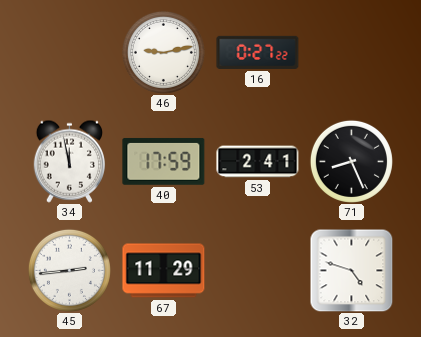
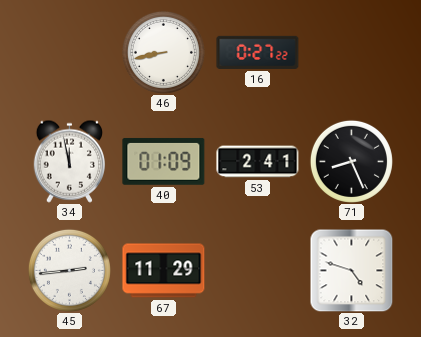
46: 9:13 -> 8:43
40: 17:59 -> 01:09
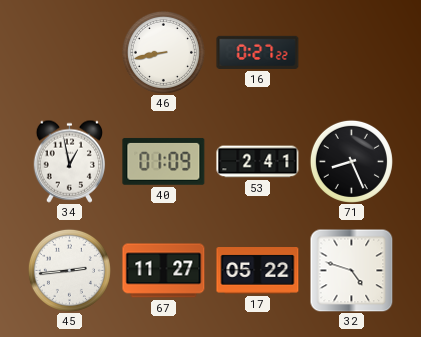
34: 11:58 -> 12:58
67: 11:29 -> 11:27
17: none -> 05:22
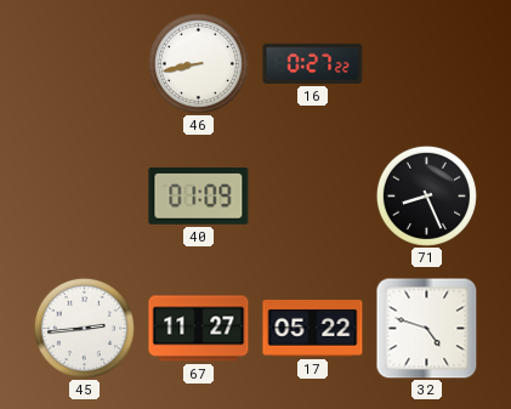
34: 12:58 -> none
53: 2:41 -> none
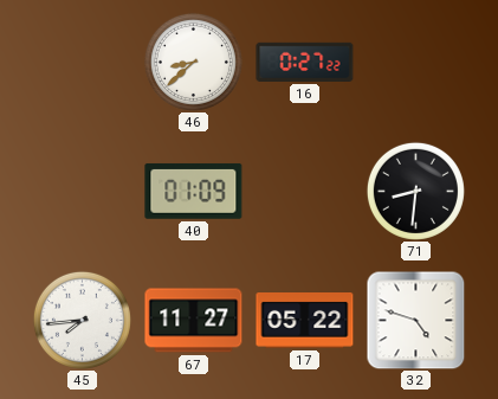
46: 8:43 -> 8:38
71: 8:26 -> 8:31
45: 2:44 -> 7:44
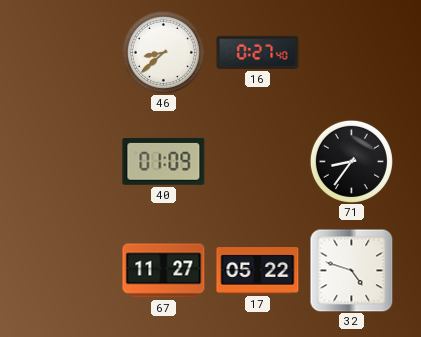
16: 0:27:22 -> 0:27:40
71: 8:31 -> 8:36
45: 7:44 -> none
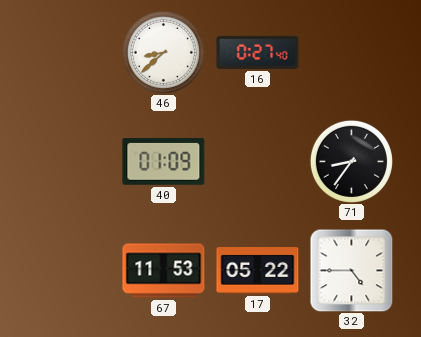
67: 11:27 -> 11:53
32: 4:48 -> 4:45
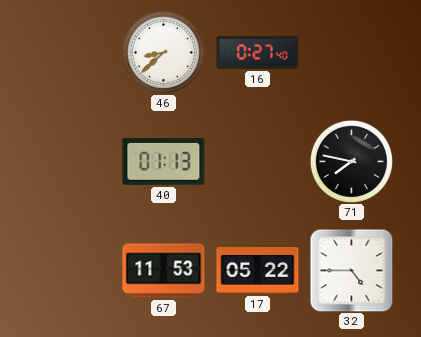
40: 01:09 -> 01:13
71: 8:36 -> 7:47
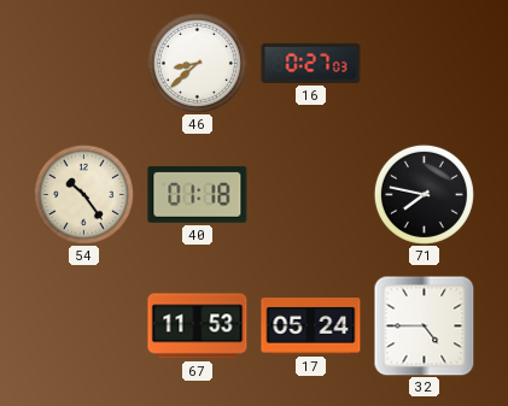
16: 0:27:40 -> 0:27:03
54: none -> 10:24
40: 01:13 -> 01:18
17: 05:22 -> 05:24
